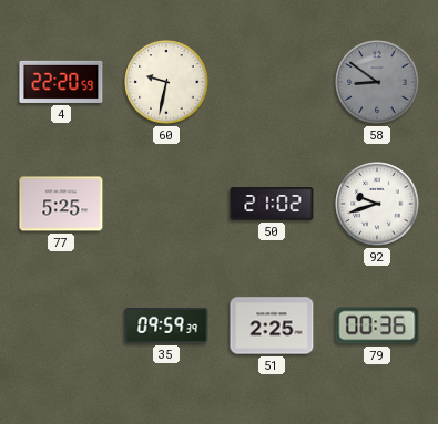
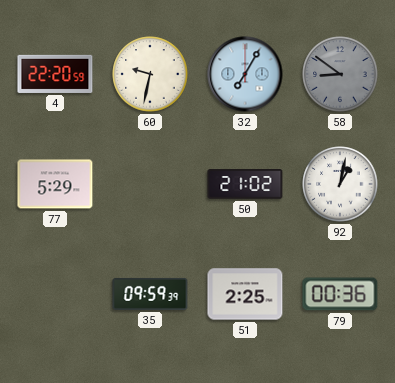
32: none -> 7:05
77: 5:25 -> 5:29
92: 9:42 -> 1:02
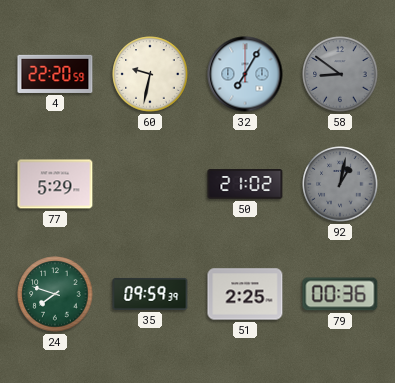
92 dial: white -> grey
24: none -> 7:48
